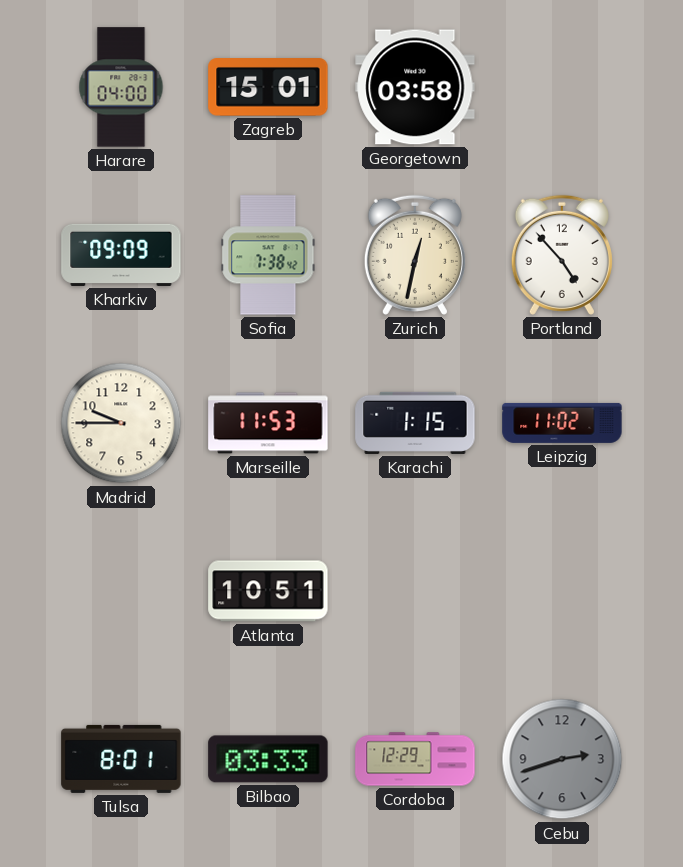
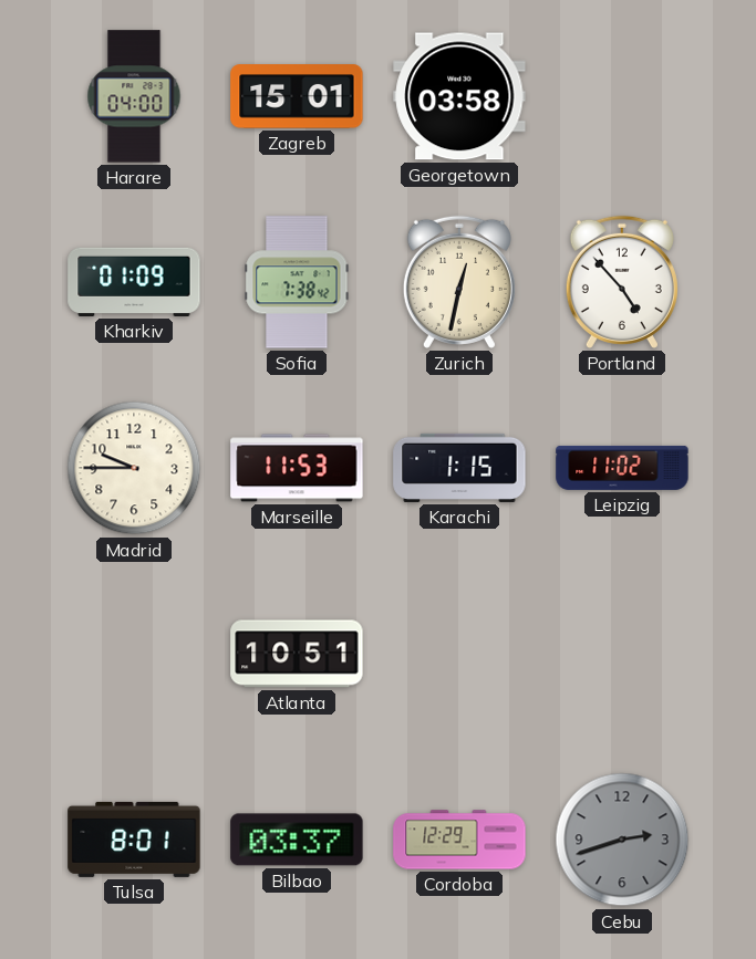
Kharkiv: 09:09 -> 01:09
Bilbao: 03:33 -> 03:37
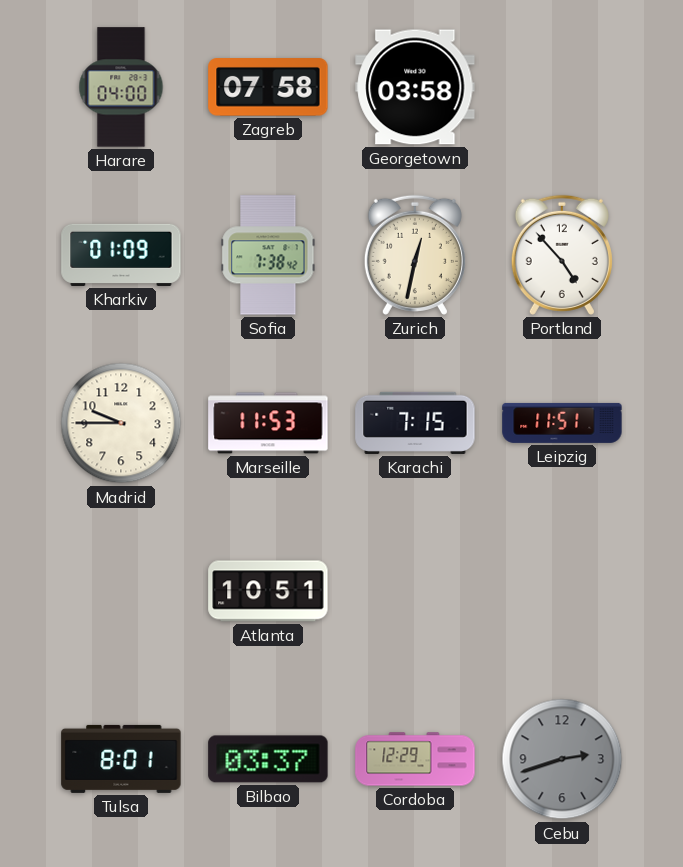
Zagreb: 15:01 -> 07:58
Karachi: 1:15 -> 7:15
Leipzig: 11:02 -> 11:51
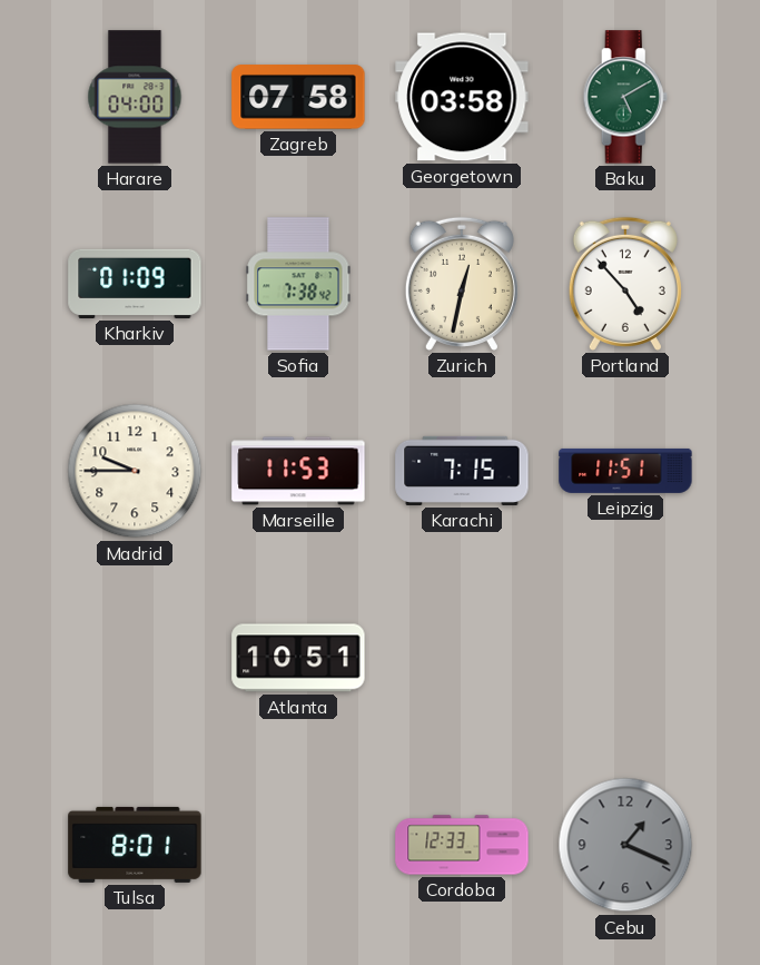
Baku: none -> 5:10
Bilbao: 03:37 -> none
Cordoba: 12:29 -> 12:33
Cebu: 2:42 -> 1:19
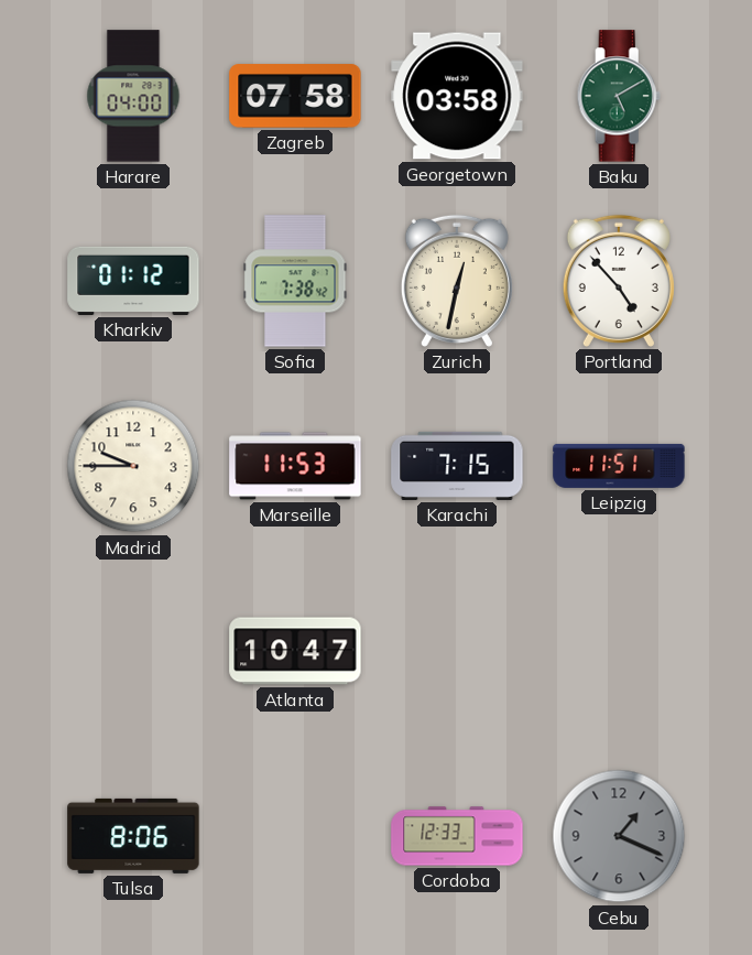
Kharkiv: 01:09 -> 01:12
Atlanta: 10:51 -> 10:47
Tulsa: 8:01 -> 8:06
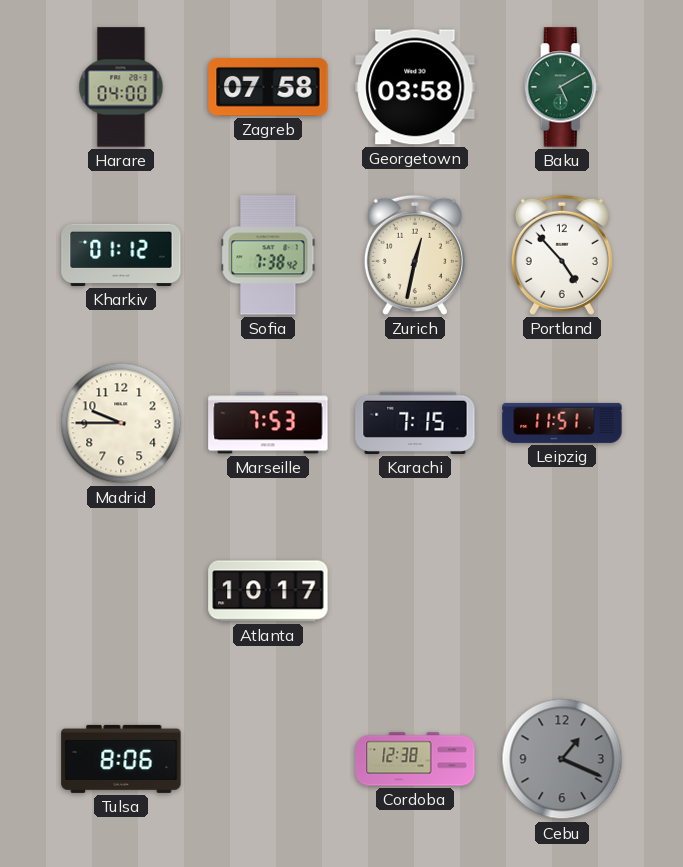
Marseille: 11:53 -> 7:53
Atlanta: 10:47 -> 10:17
Cordoba: 12:33 -> 12:38
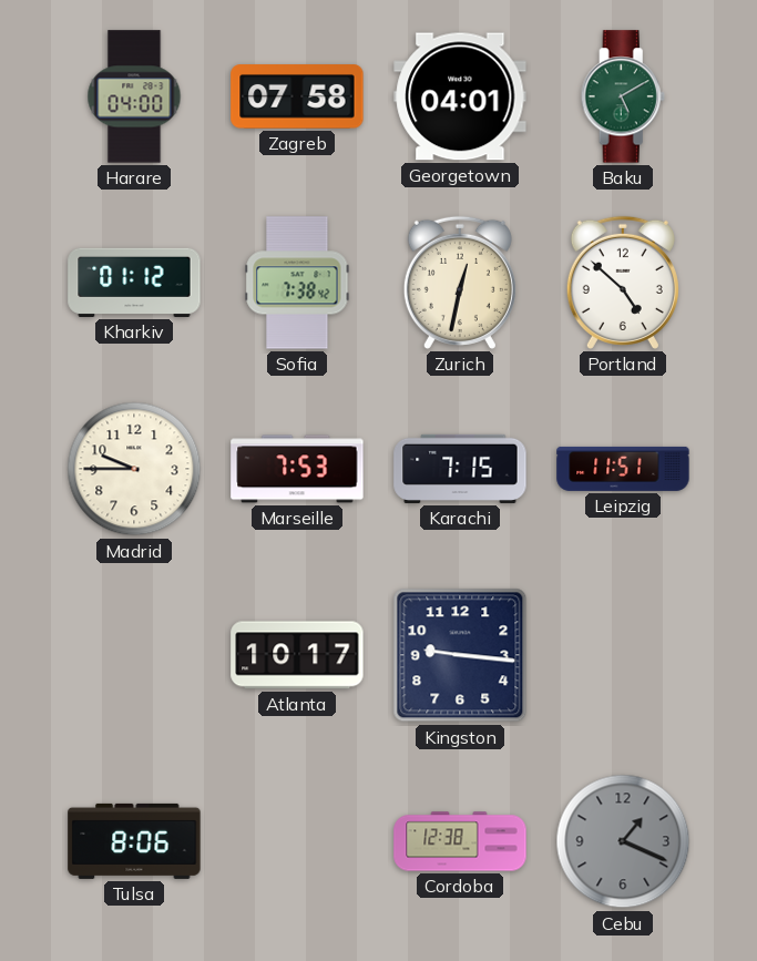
Georgetown: 03:58 -> 04:01
Portland: 4:53 -> 4:52
Kingston: none -> 9:16
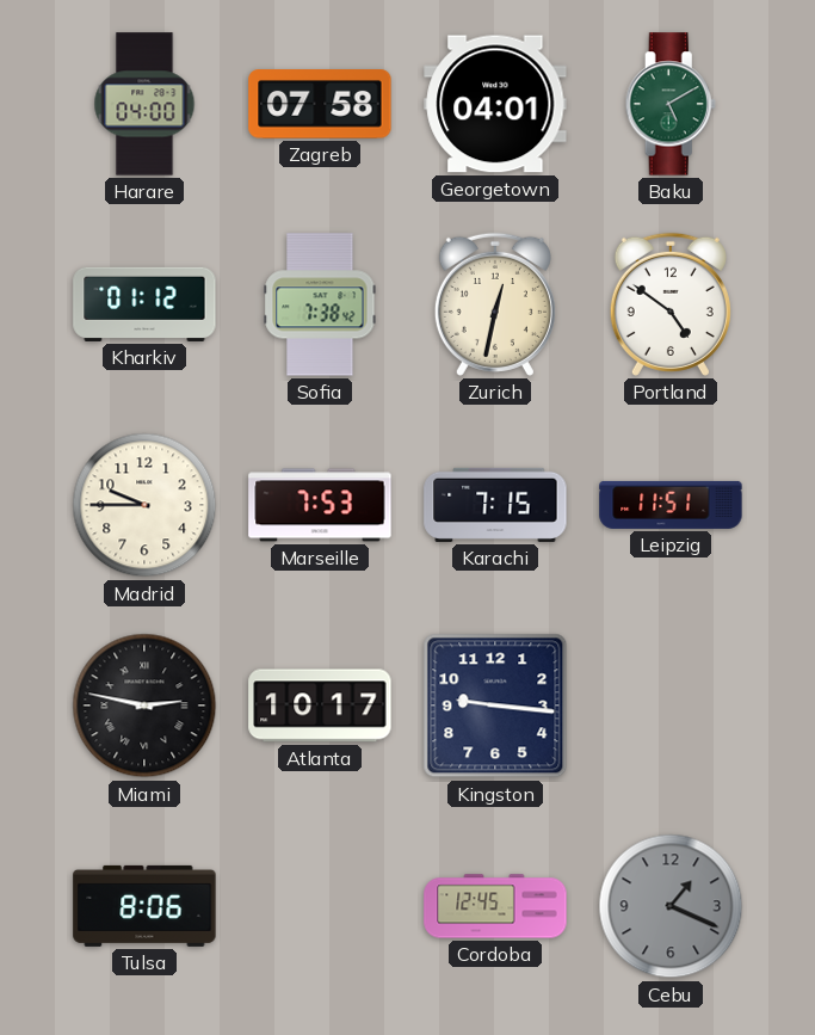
Portland: 4:52 -> 4:51
Miami: none -> 2:47
Cordoba: 12:38 -> 12:45
